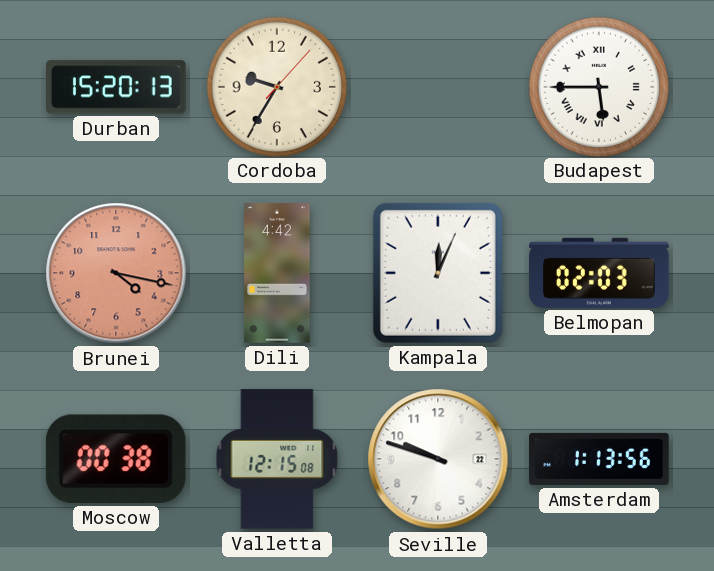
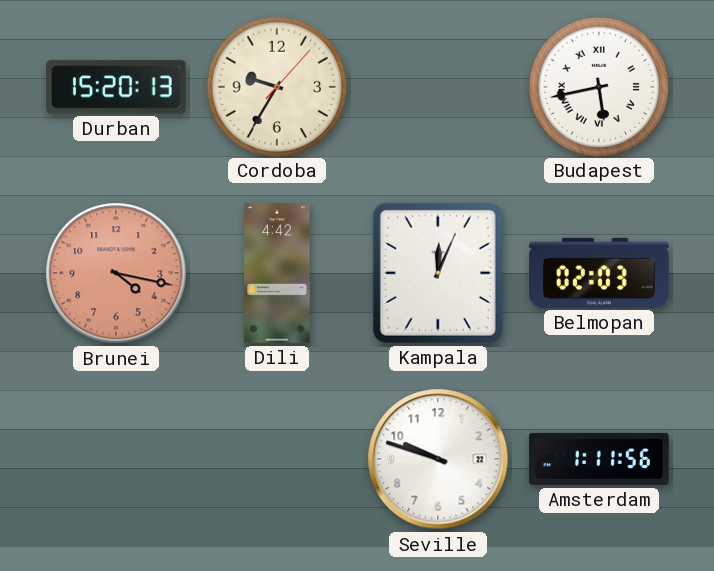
Budapest: 5:45 -> 5:43
Moscow: 00:38 -> none
Valletta: 12:15 -> none
Amsterdam: 1:13 -> 1:11
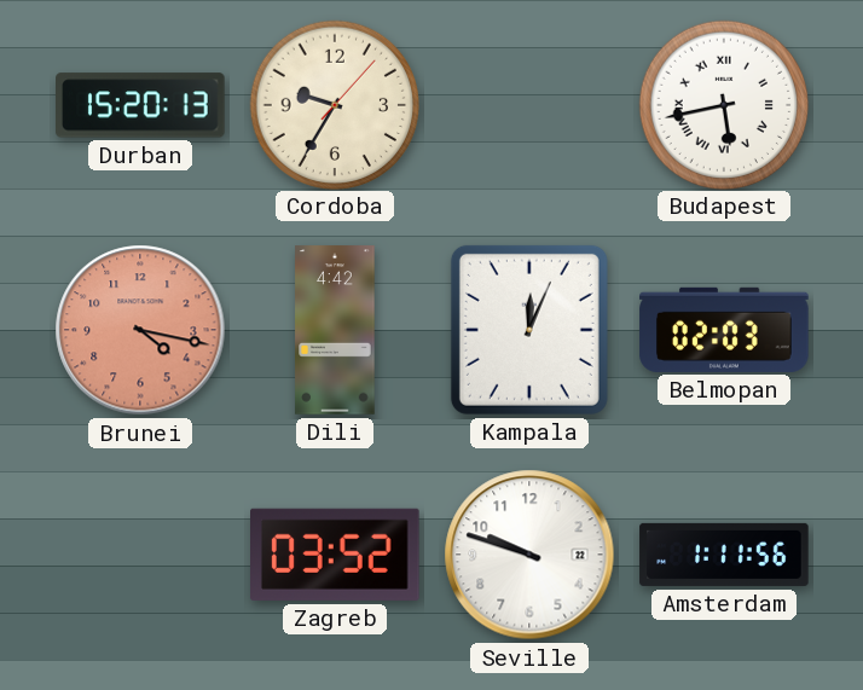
Zagreb: none -> 03:52
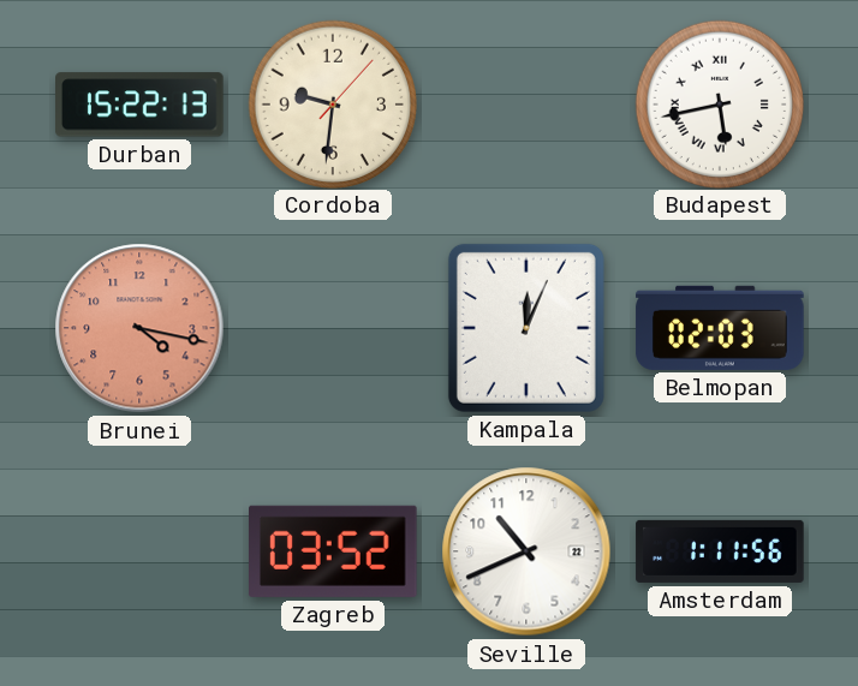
Durban: 15:20 -> 15:22
Cordoba: 9:35 -> 9:31
Dili: 4:42 -> none
Seville: 9:48 -> 10:41
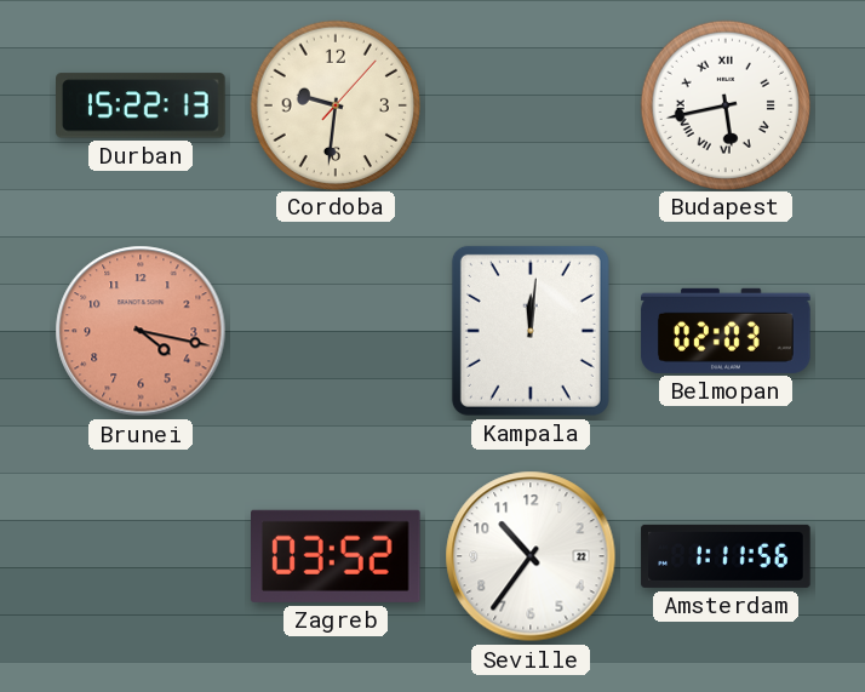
Kampala: 12:04 -> 12:01
Seville: 10:41 -> 10:36
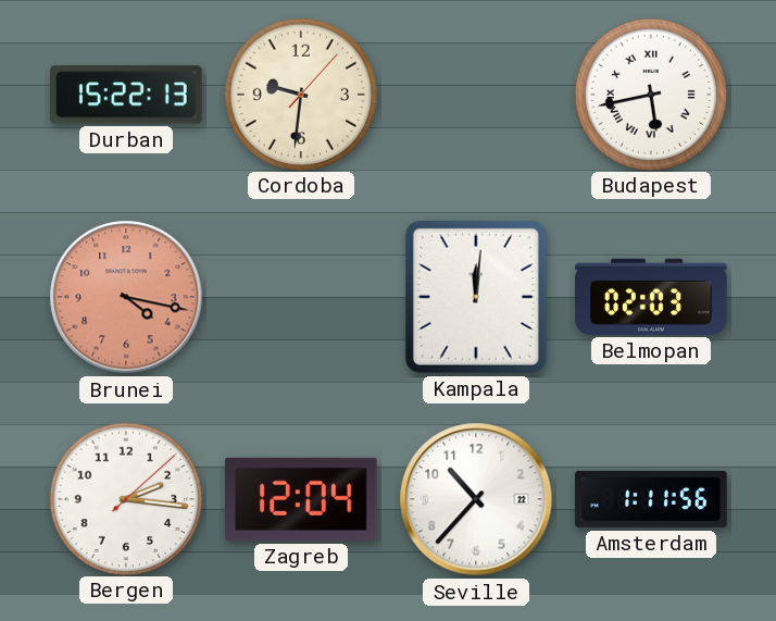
Bergen: none -> 2:16
Zagreb: 03:52 -> 12:04
Seville: 10:36 -> 10:37
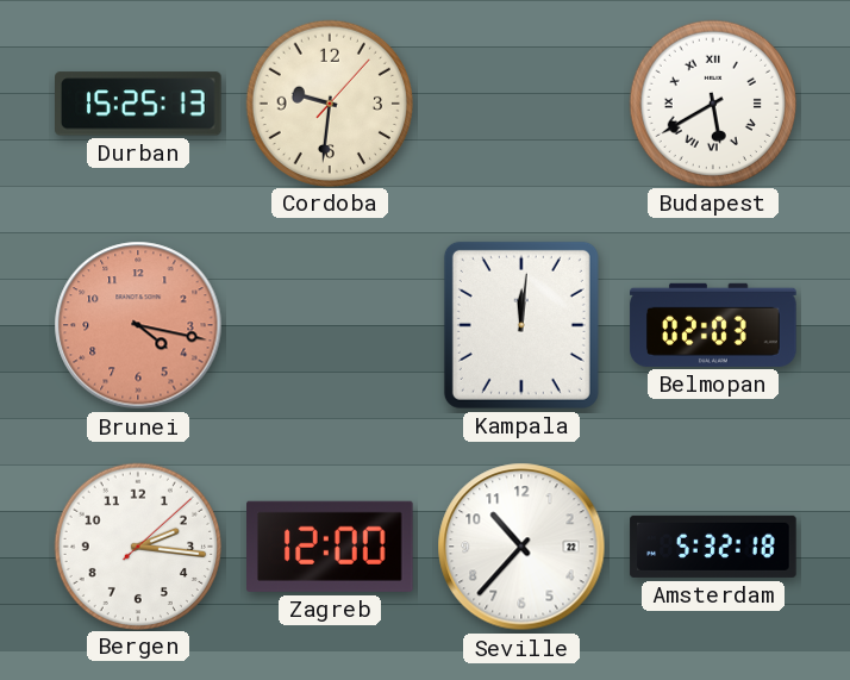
Durban: 15:22 -> 15:25
Budapest: 5:43 -> 5:40
Zagreb: 12:04 -> 12:00
Amsterdam: 1:11 -> 5:32
